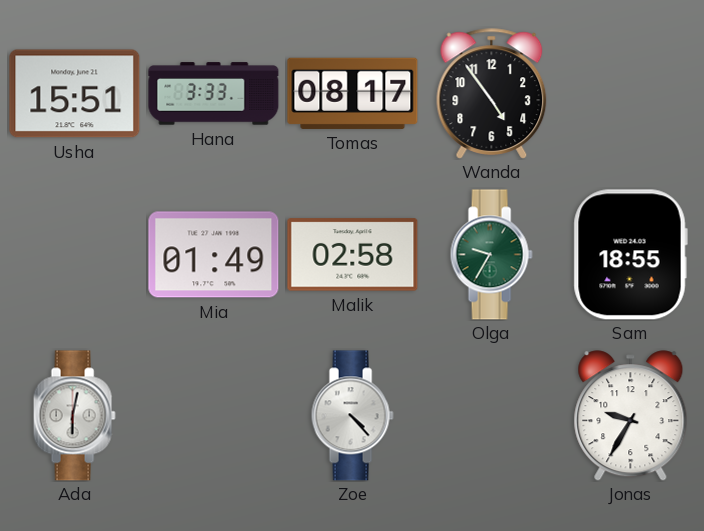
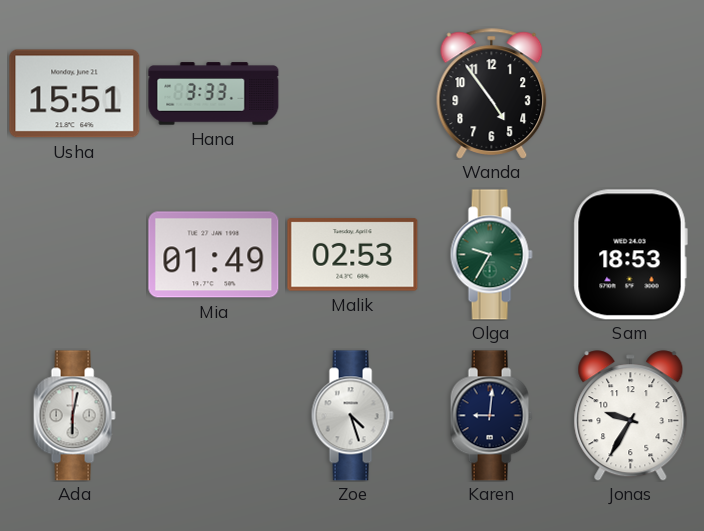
Tomas: 08:17 -> none
Malik: 02:58 -> 02:53
Sam: 18:55 -> 18:53
Zoe: 4:23 -> 4:27
Karen: none -> 9:01
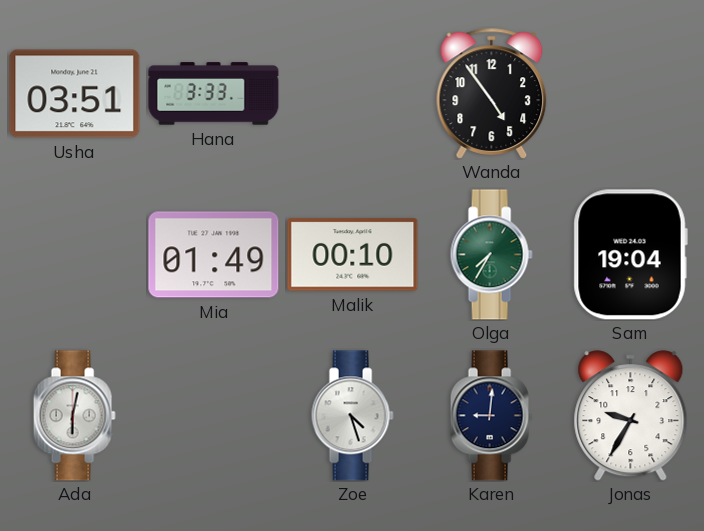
Usha: 15:51 -> 03:51
Malik: 02:53 -> 00:10
Olga: 9:35 -> 7:35
Sam: 18:53 -> 19:04
